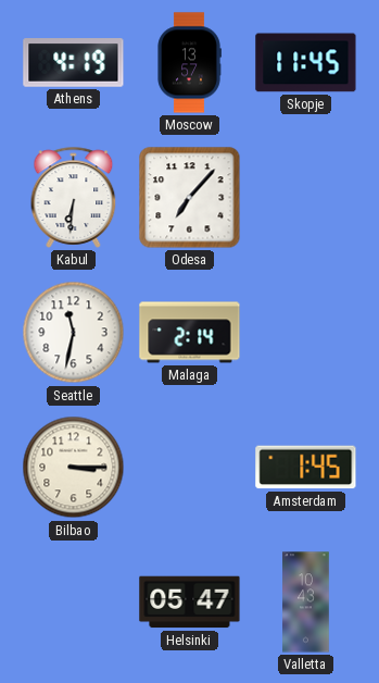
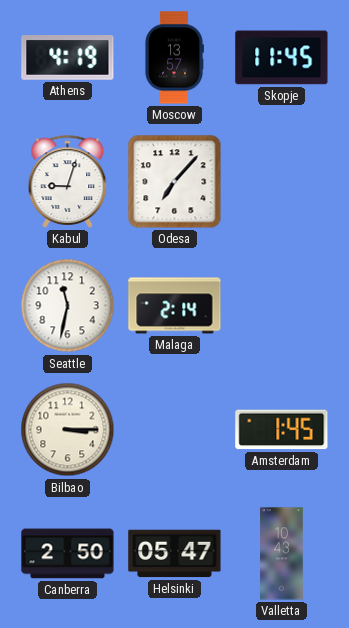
Kabul: 6:31 -> 9:03
Canberra: none -> 2:50
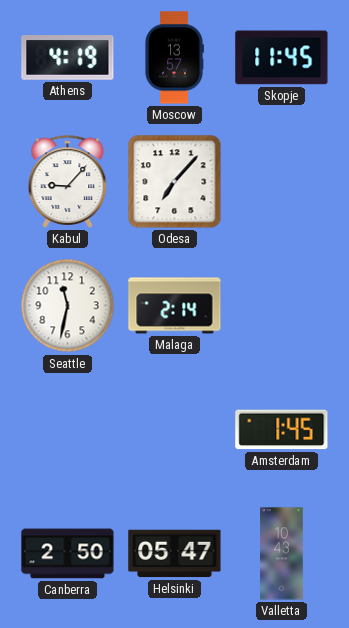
Kabul: 9:03 -> 9:07
Bilbao: 3:15 -> none
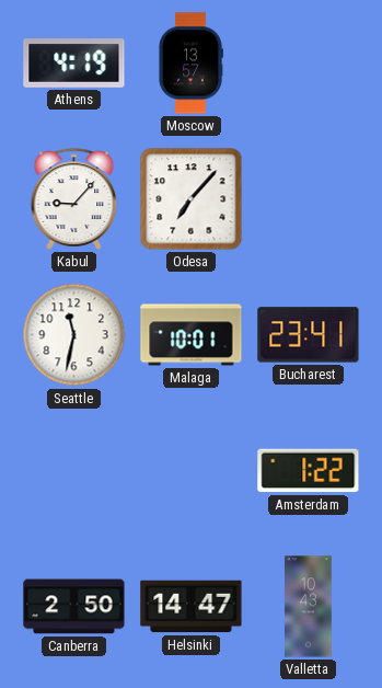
Skopje: 11:45 -> none
Malaga: 2:14 -> 10:01
Bucharest: none -> 23:41
Amsterdam: 1:45 -> 1:22
Helsinki: 05:47 -> 14:47
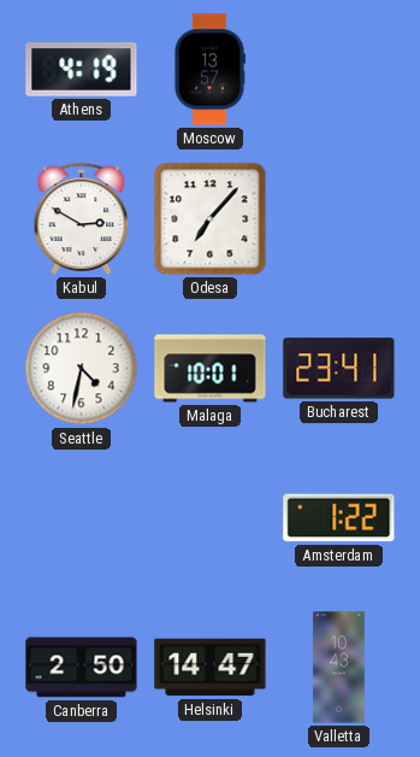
Kabul: 9:07 -> 2:50
Seattle: 11:32 -> 4:32
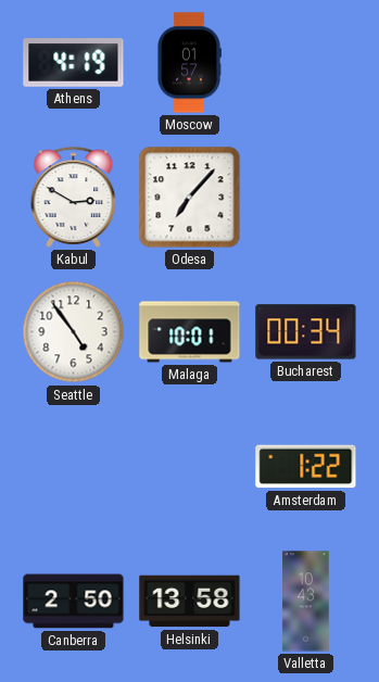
Moscow: 13:57 -> 01:57
Seattle: 4:32 -> 4:54
Bucharest: 23:41 -> 00:34
Helsinki: 14:47 -> 13:58
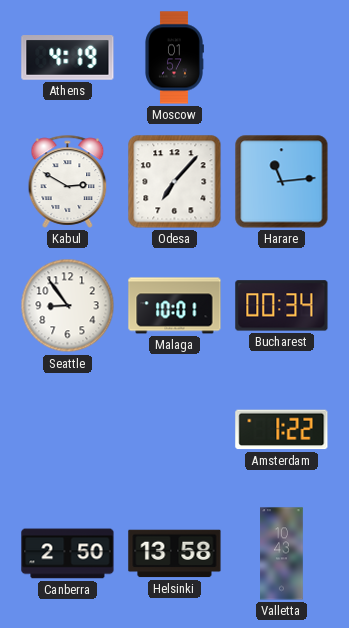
Harare: none -> 11:14
Seattle: 4:54 -> 8:54
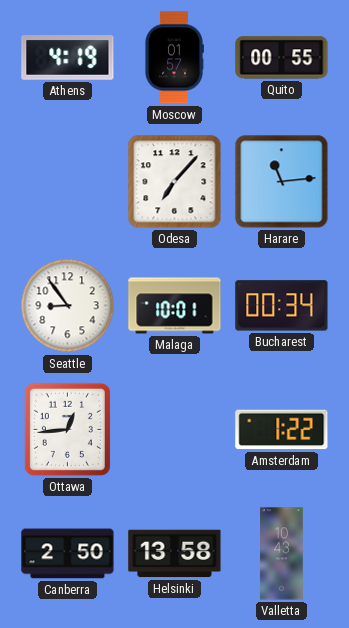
Quito: none -> 00:55
Kabul: 2:50 -> none
Ottawa: none -> 12:44
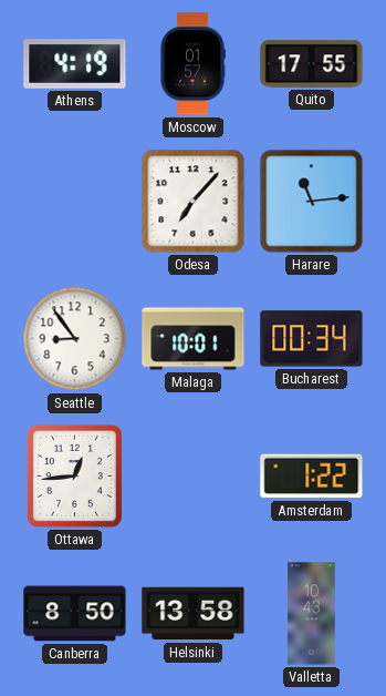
Quito: 00:55 -> 17:55
Canberra: 2:50 -> 8:50
